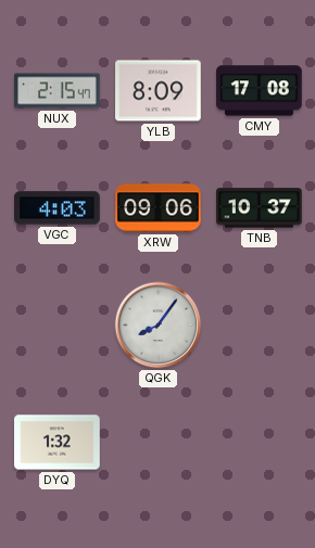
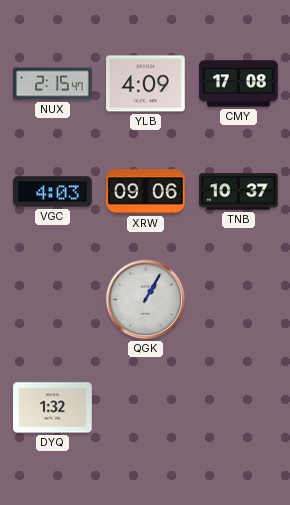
YLB: 8:09 -> 4:09
QGK: 8:06 -> 1:05
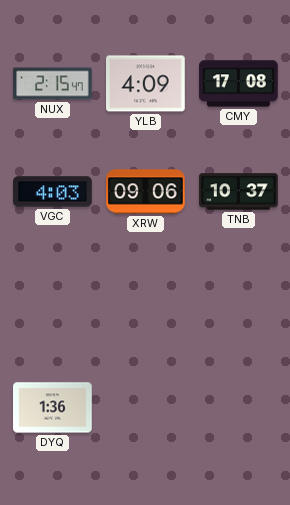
QGK: 1:05 -> none
DYQ: 1:32 -> 1:36
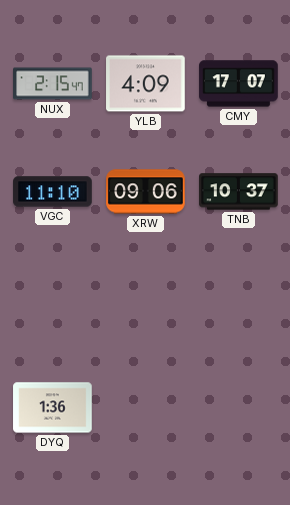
CMY: 17:08 -> 17:07
VGC: 4:03 -> 11:10
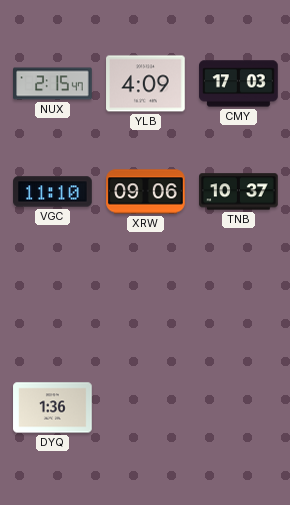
CMY: 17:07 -> 17:03
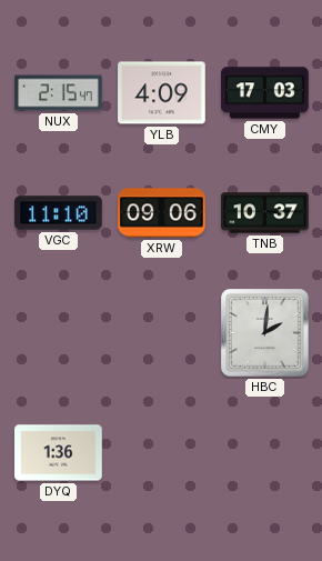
HBC: none -> 2:01
